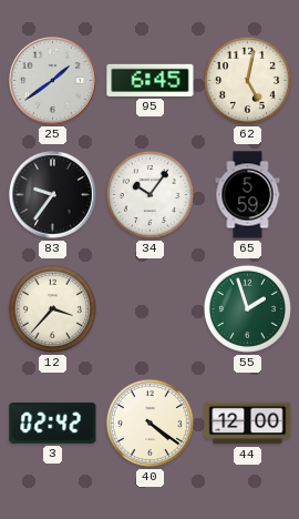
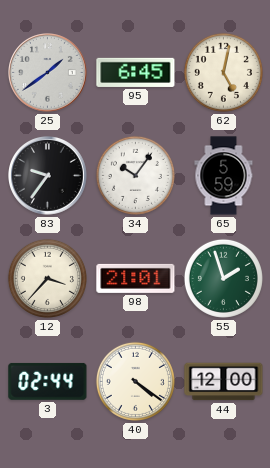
98: none -> 21:01
3: 02:42 -> 02:44
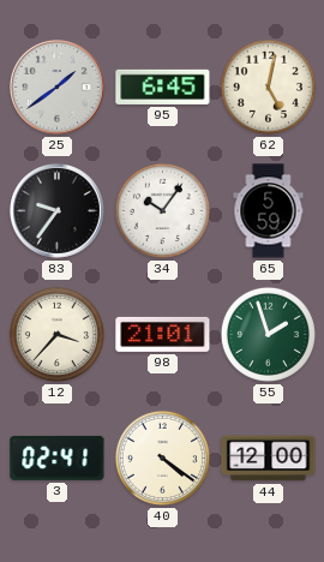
3: 02:44 -> 02:41
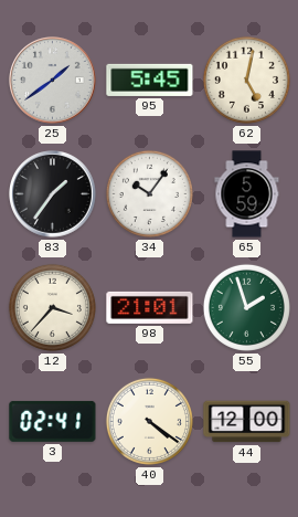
95: 6:45 -> 5:45
83: 9:36 -> 1:36
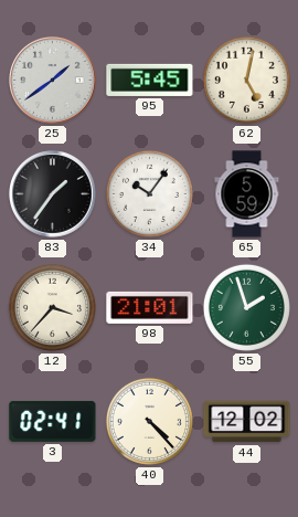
40: 4:21 -> 4:23
44: 12:00 -> 12:02
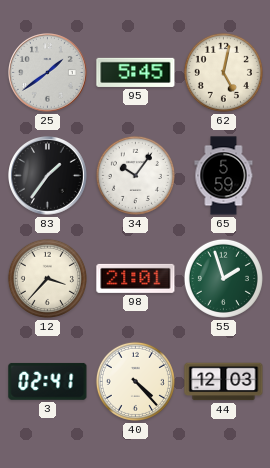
44: 12:02 -> 12:03
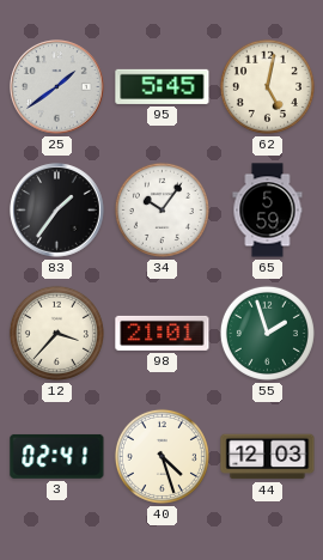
40: 4:23 -> 4:27
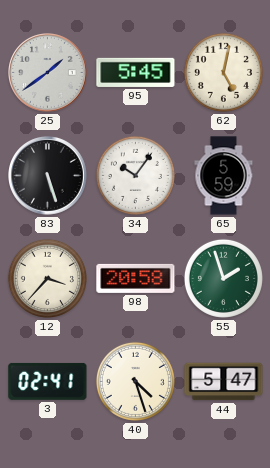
83: 1:36 -> 5:27
98: 21:01 -> 20:58
44: 12:03 -> 5:47
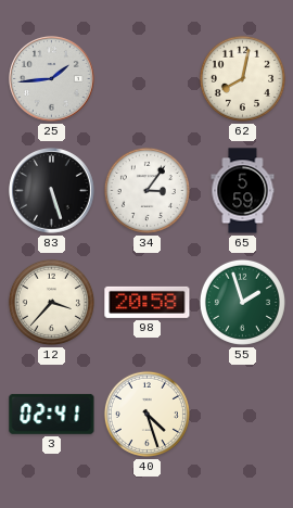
25: 1:39 -> 1:44
95: 5:45 -> none
62: 5:02 -> 8:02
34: 10:06 -> 3:06
44: 5:47 -> none
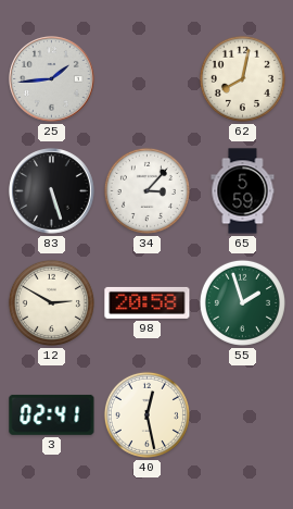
34: 3:06 -> 3:07
12: 3:37 -> 2:50
40: 4:27 -> 12:28
